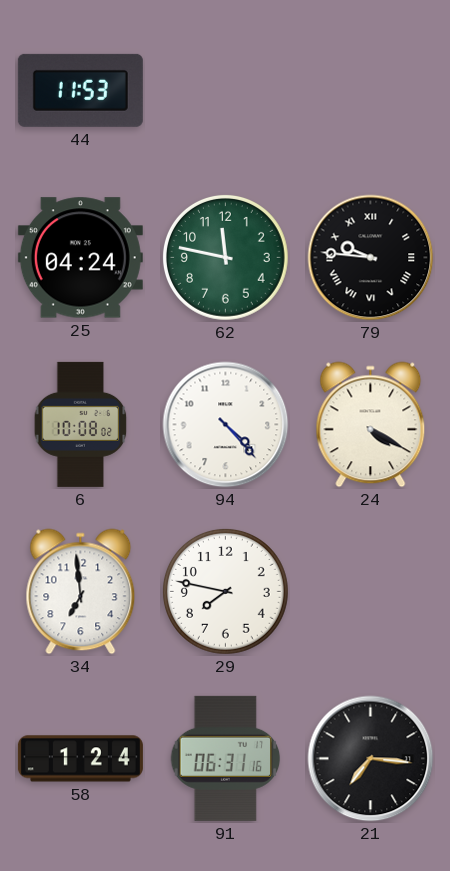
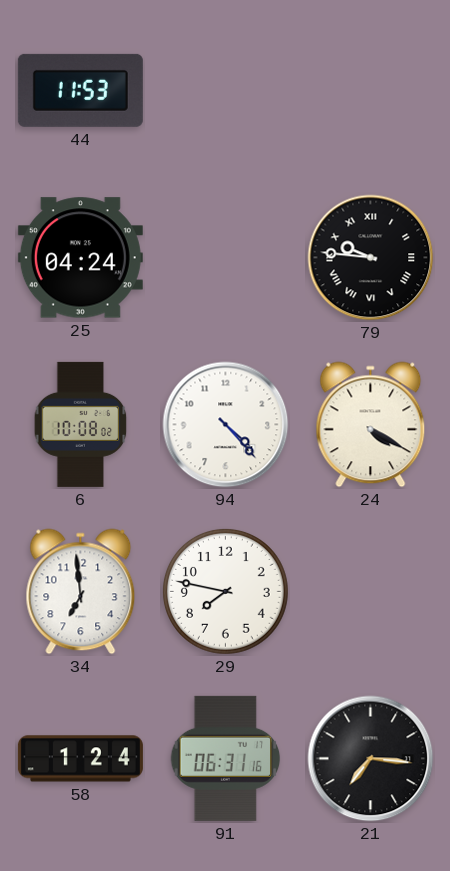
62: 11:47 -> none
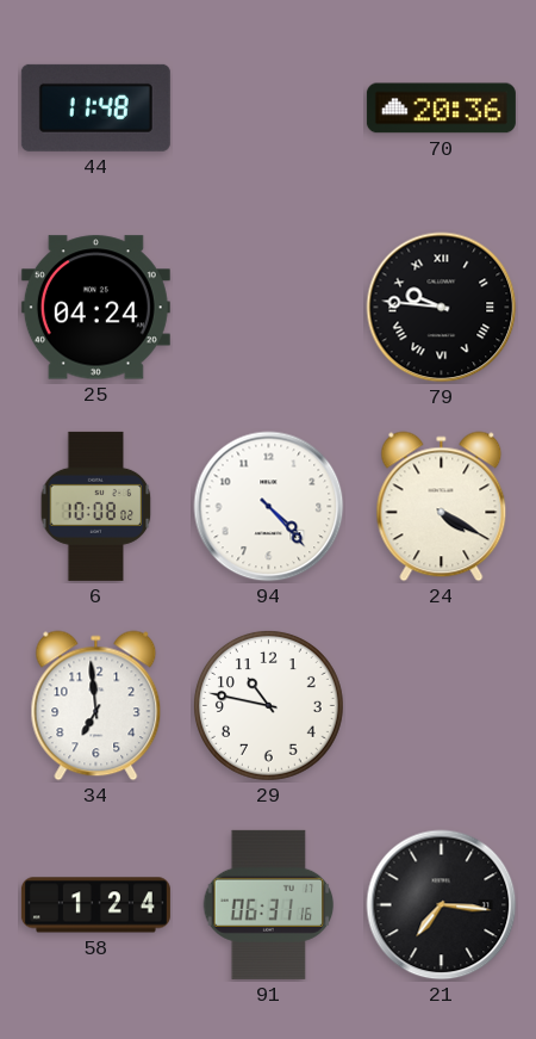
44: 11:53 -> 11:48
70: none -> 20:36
29: 7:47 -> 10:47
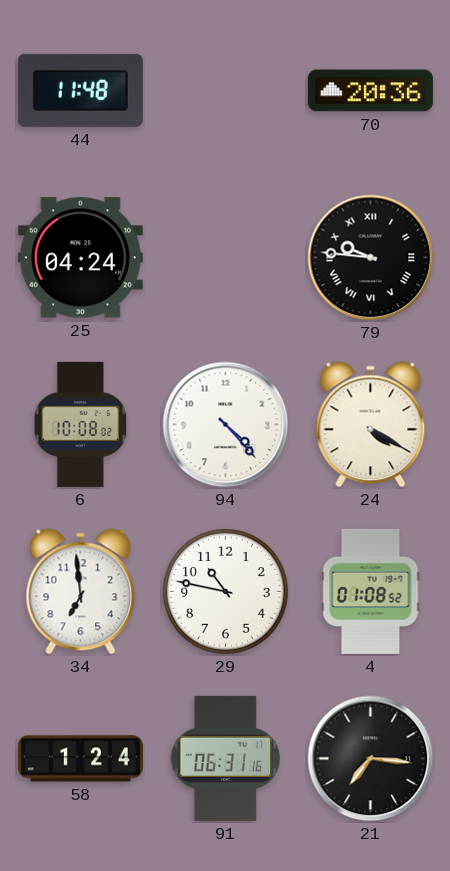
4: none -> 01:08
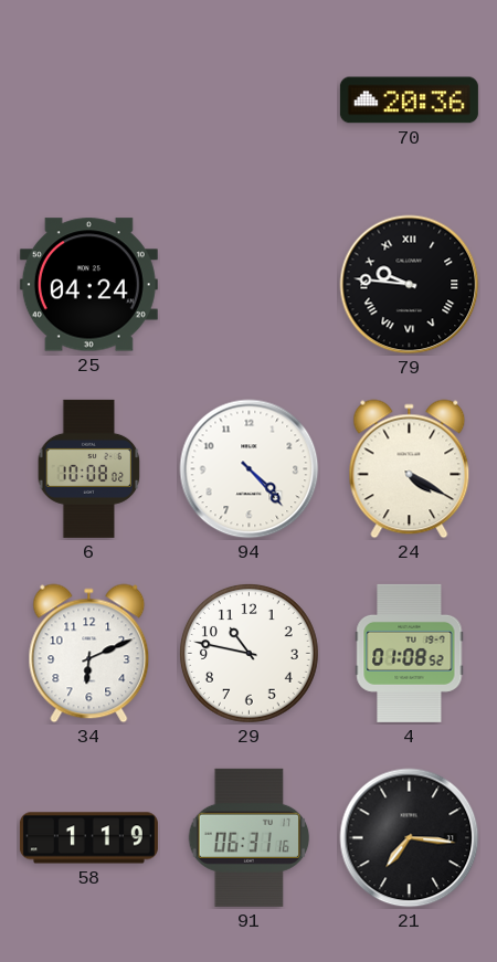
44: 11:48 -> none
34: 6:59 -> 6:11
58: 1:24 -> 1:19
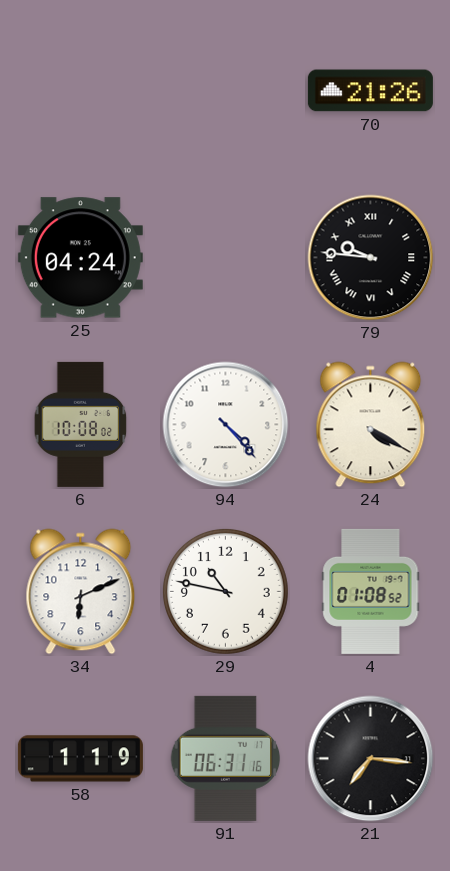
70: 20:36 -> 21:26
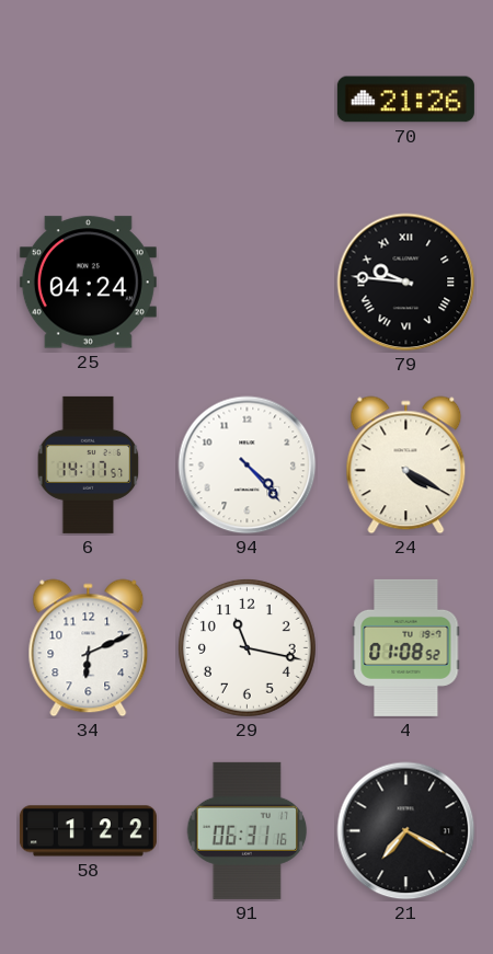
6: 10:08 -> 14:17
29: 10:47 -> 11:17
58: 1:19 -> 1:22
21: 7:16 -> 7:20
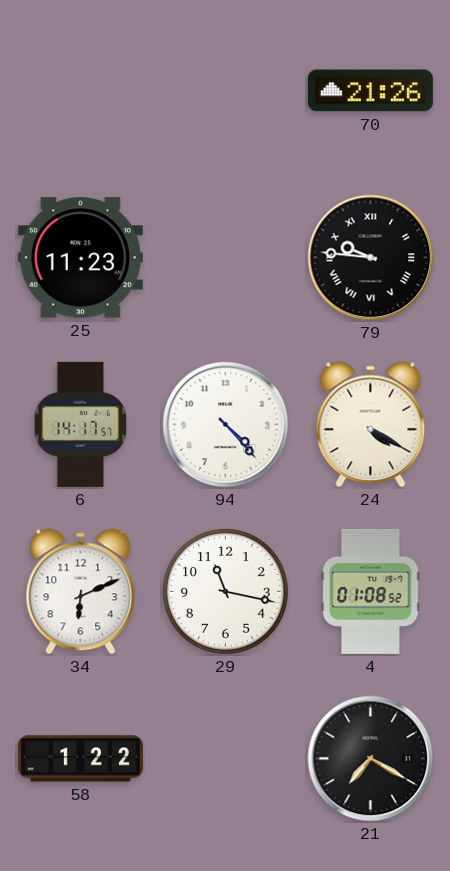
25: 04:24 -> 11:23
91: 06:31 -> none
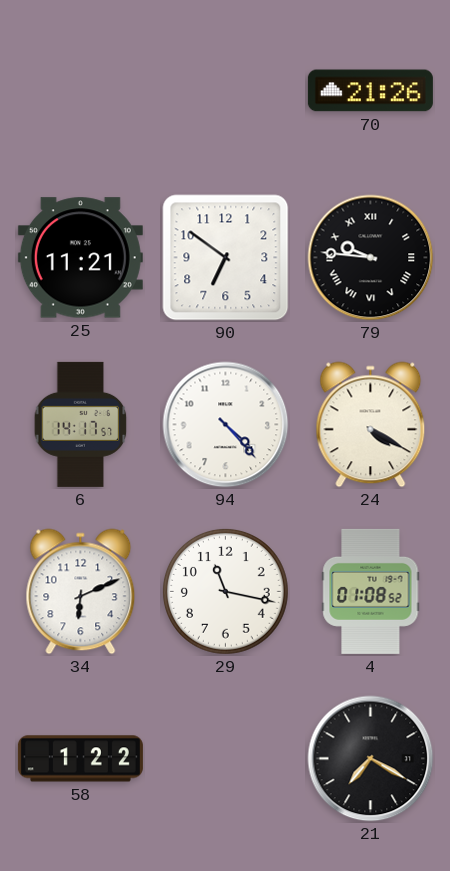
25: 11:23 -> 11:21
90: none -> 6:51
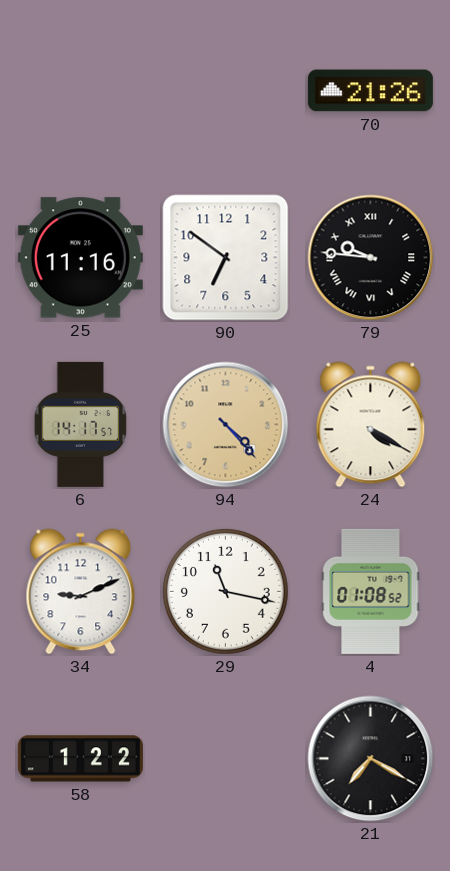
25: 11:21 -> 11:16
94 dial: white -> champagne
34: 6:11 -> 9:11
